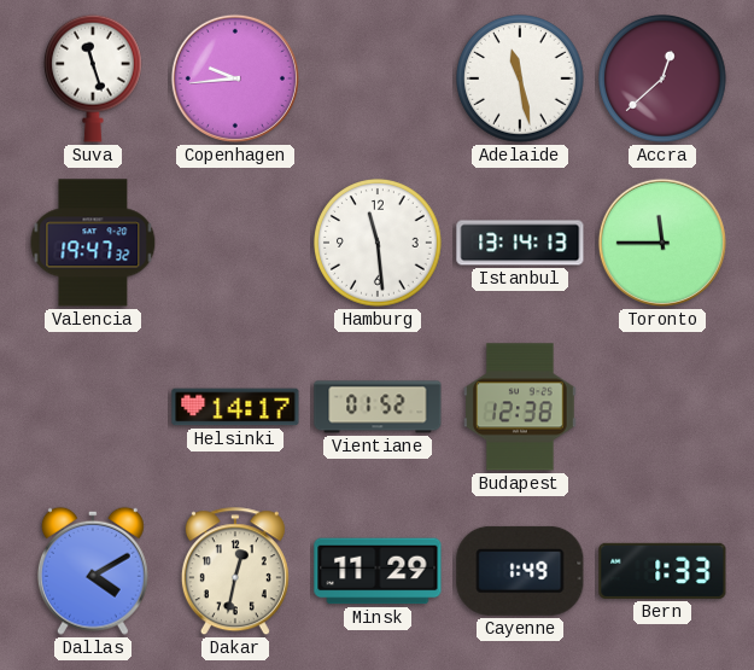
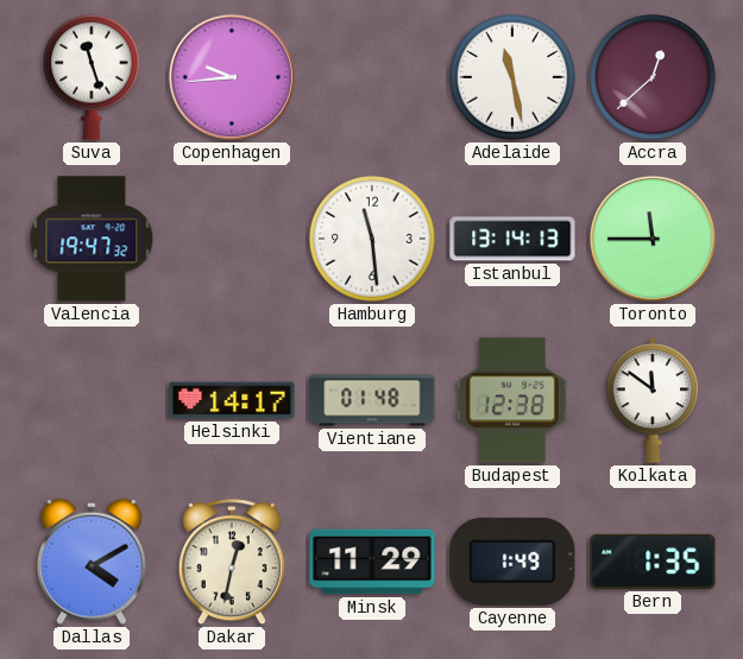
Vientiane: 01:52 -> 01:48
Kolkata: none -> 11:51
Bern: 1:33 -> 1:35
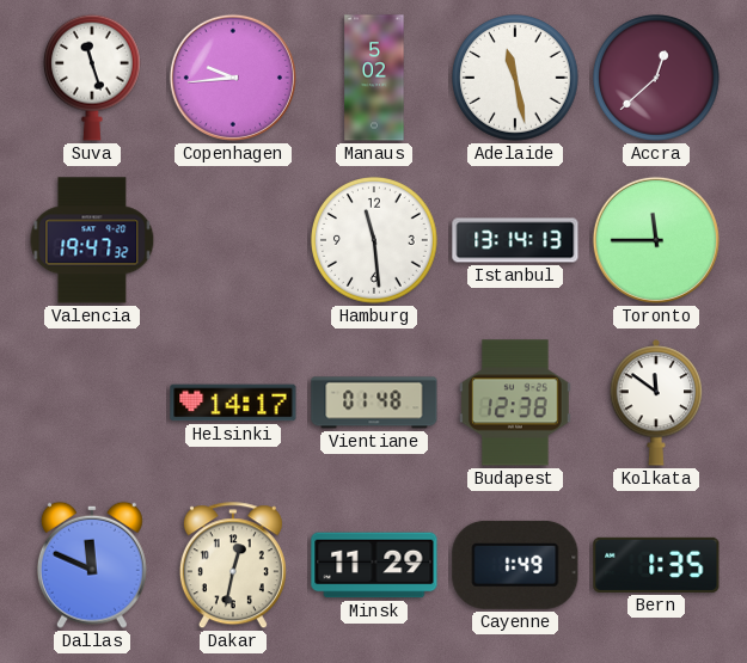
Manaus: none -> 5:02
Dallas: 4:10 -> 11:49
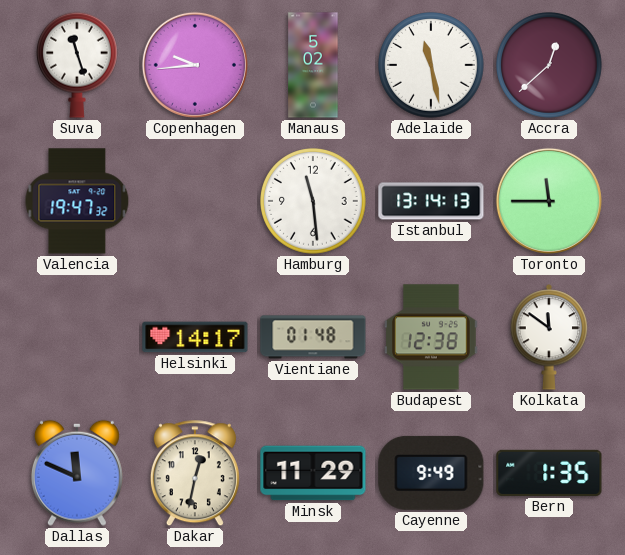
Cayenne: 1:49 -> 9:49
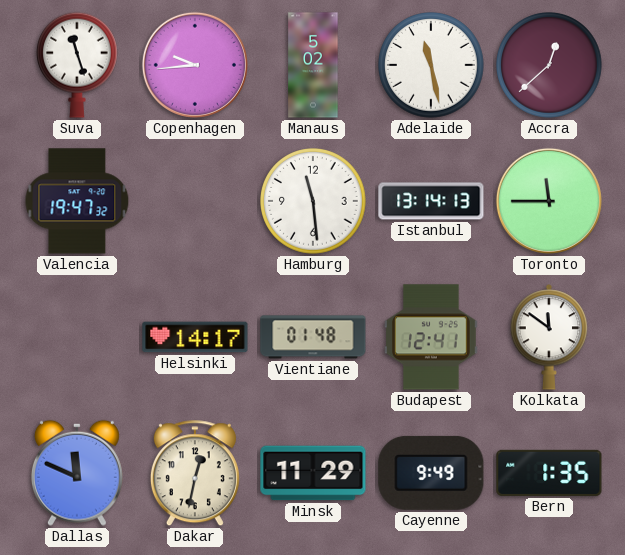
Budapest: 12:38 -> 12:41
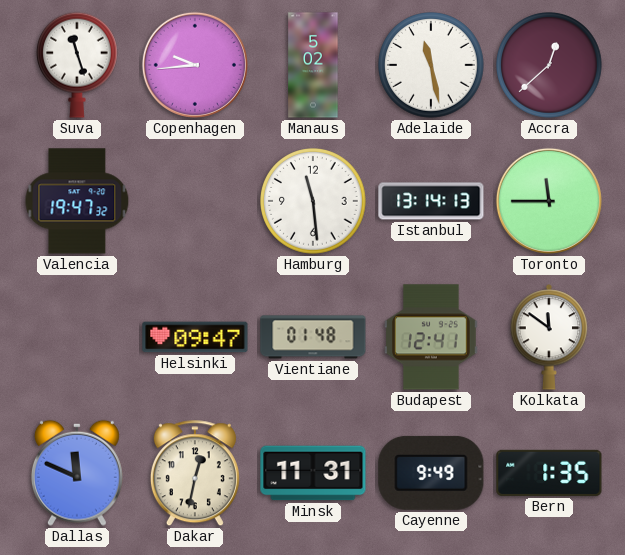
Helsinki: 14:17 -> 09:47
Minsk: 11:29 -> 11:31
